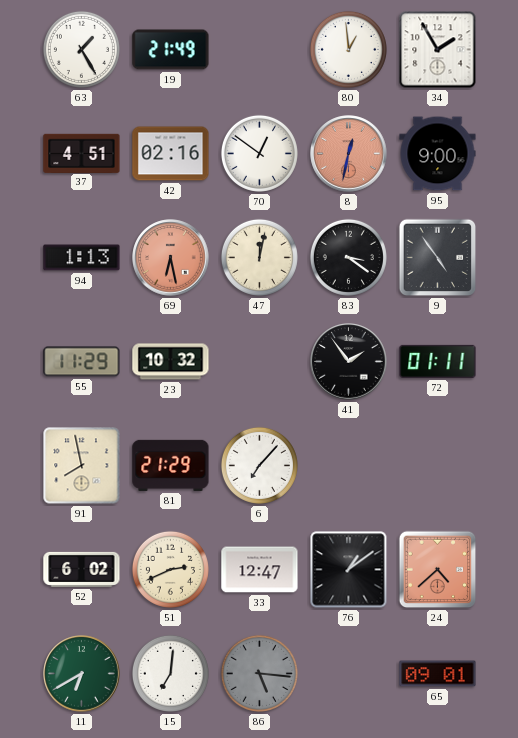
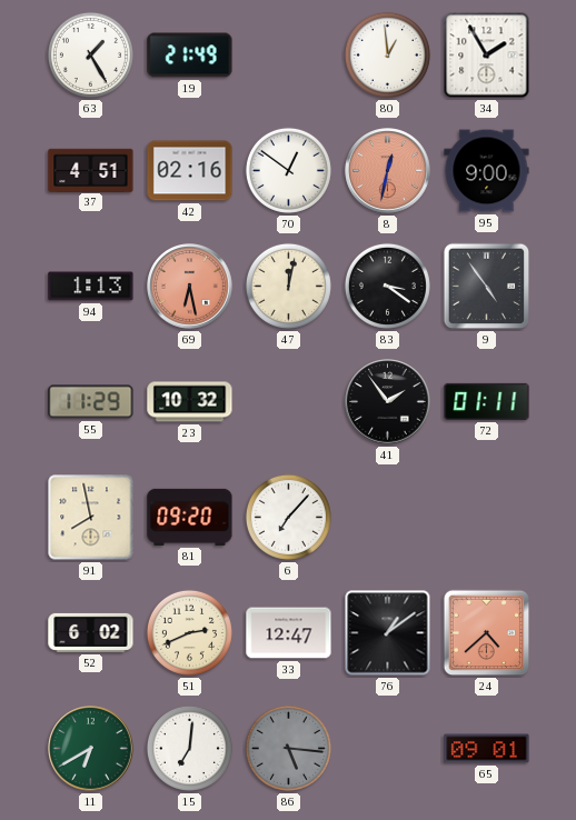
81: 21:29 -> 09:20
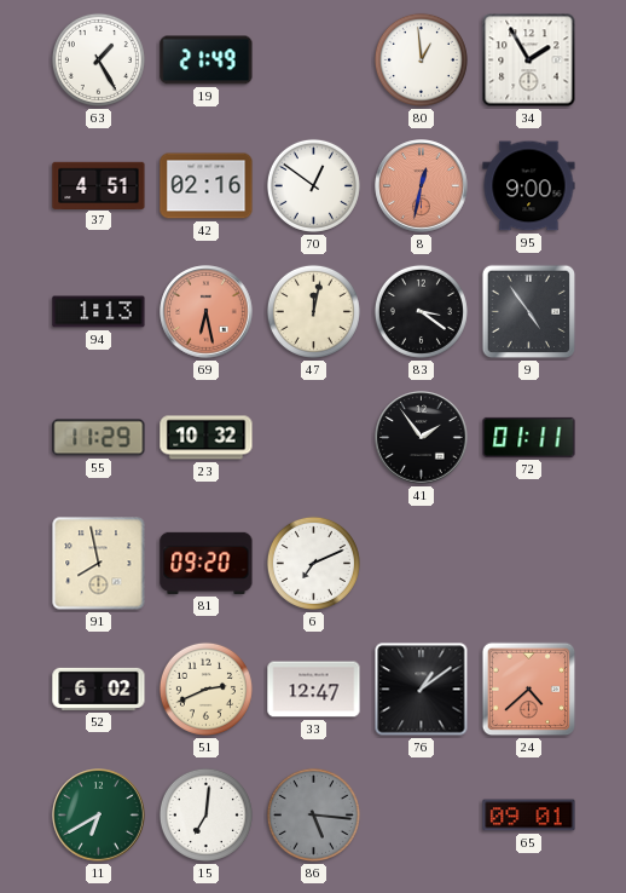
6: 7:07 -> 7:11
